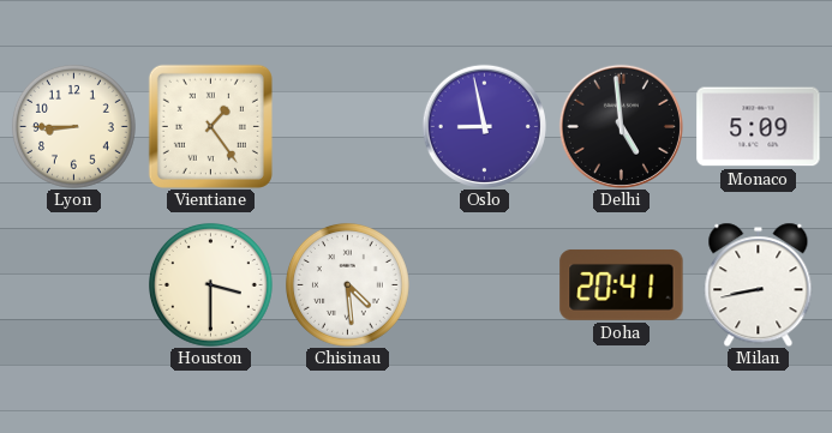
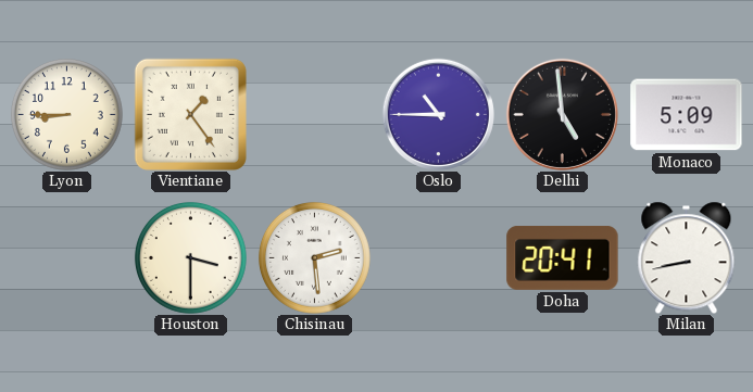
Oslo: 8:58 -> 10:45
Chisinau: 4:29 -> 2:29
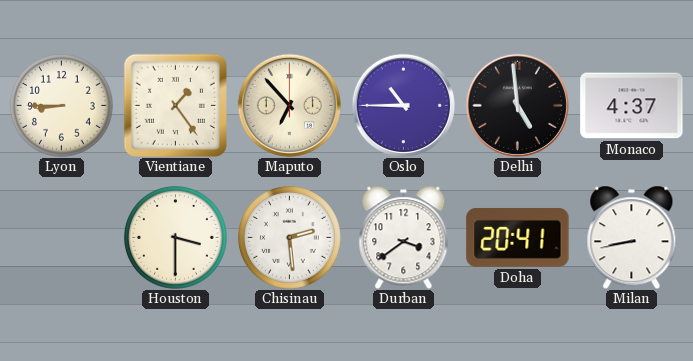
Maputo: none -> 6:53
Monaco: 5:09 -> 4:37
Durban: none -> 3:39
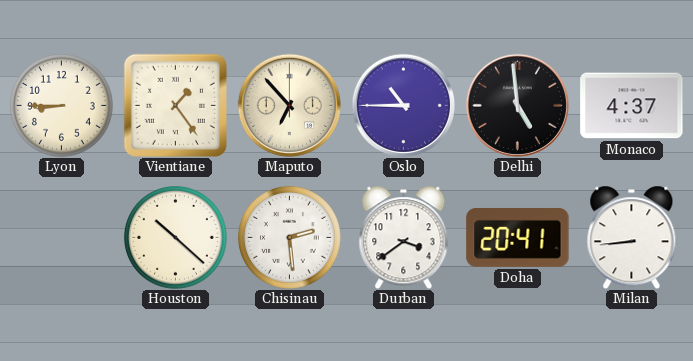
Houston: 3:30 -> 10:22
Milan: 8:43 -> 8:44
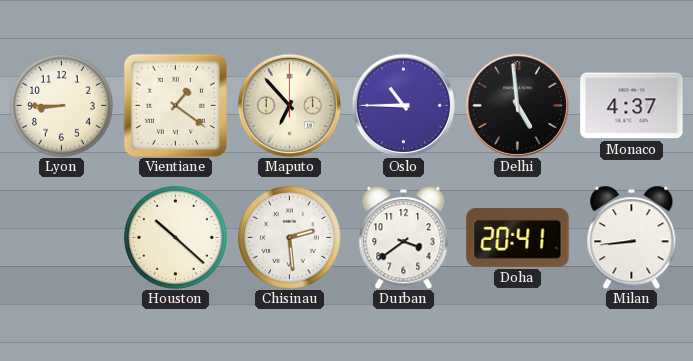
Vientiane: 1:24 -> 1:21
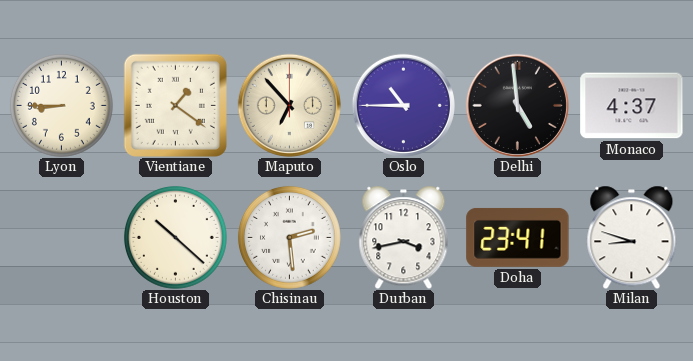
Durban: 3:39 -> 3:43
Doha: 20:41 -> 23:41
Milan: 8:44 -> 8:48
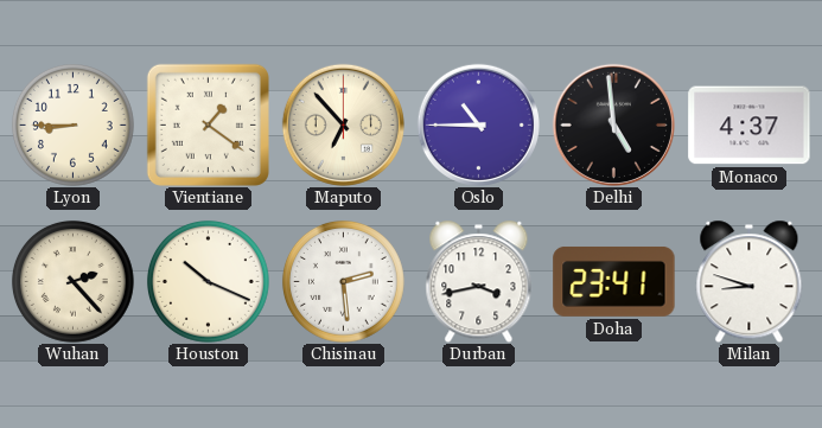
Wuhan: none -> 2:23
Houston: 10:22 -> 10:19
